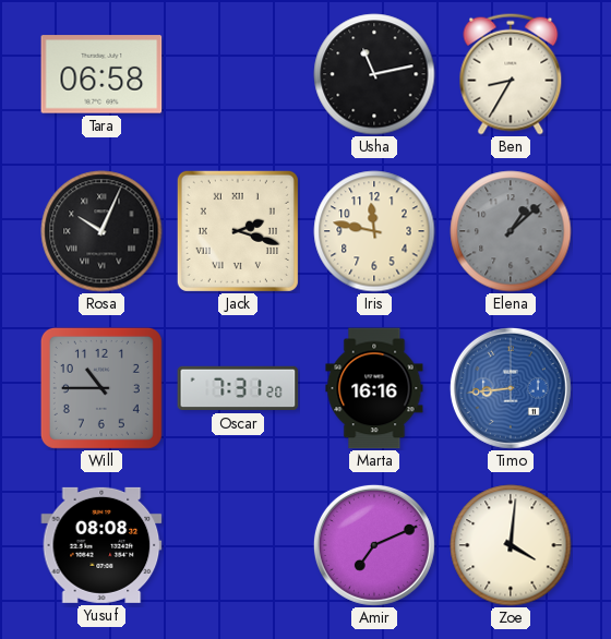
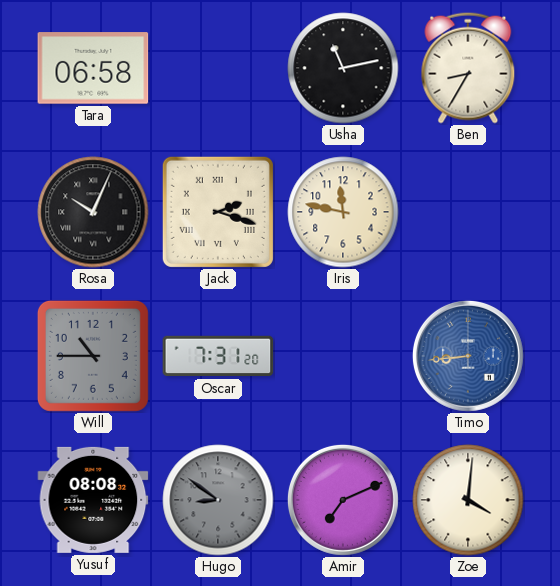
Elena: 1:08 -> none
Marta: 16:16 -> none
Hugo: none -> 8:51
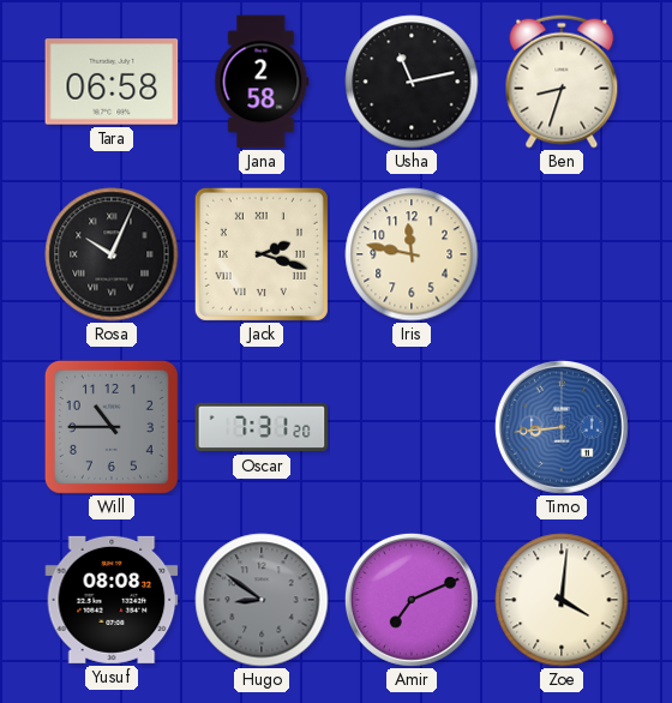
Jana: none -> 2:58
Ben: 8:35 -> 8:33
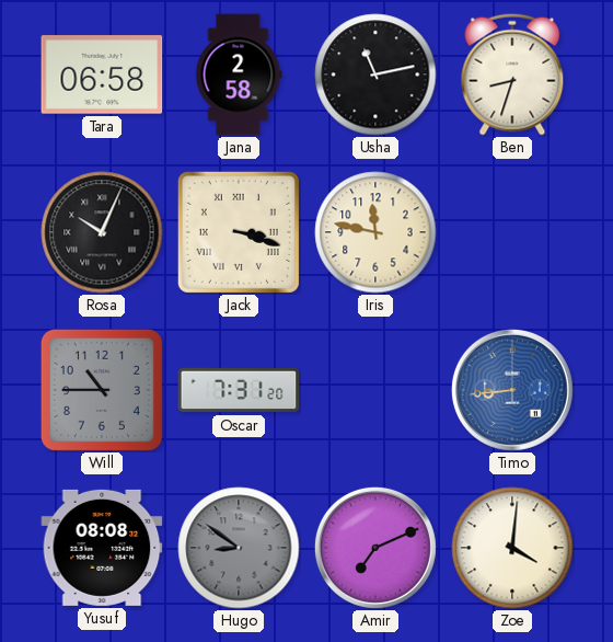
Jack: 2:18 -> 3:18
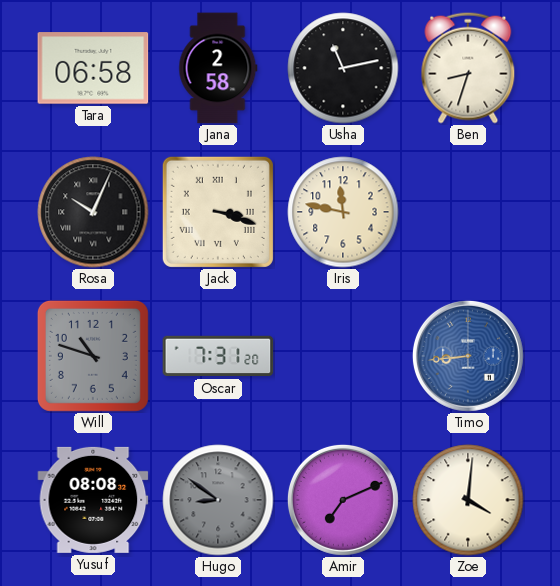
Will: 10:45 -> 10:48
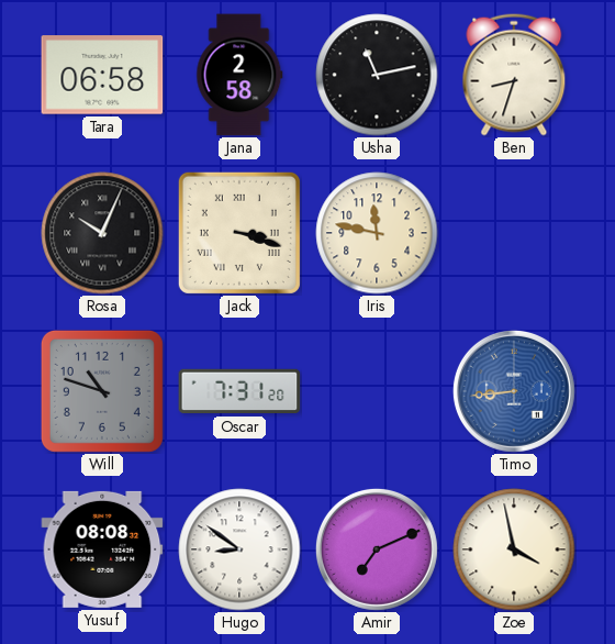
Hugo dial: grey -> white
Zoe: 4:01 -> 3:58
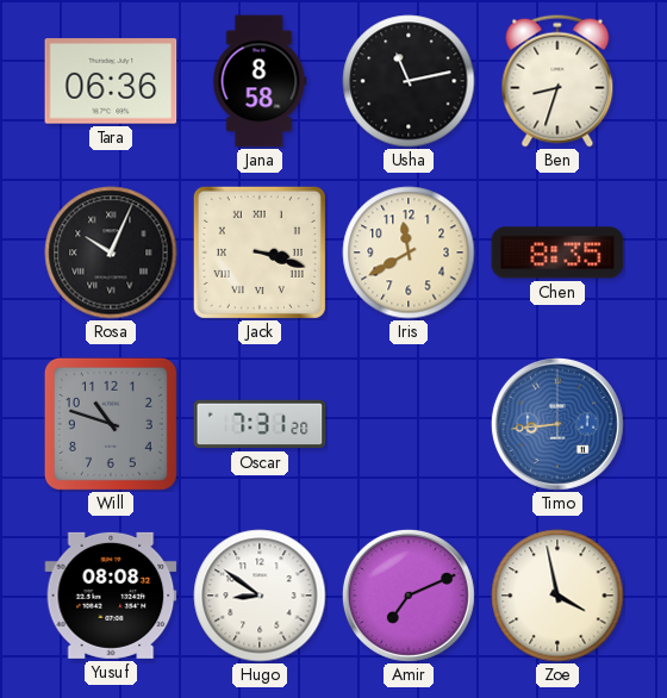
Tara: 06:58 -> 06:36
Jana: 2:58 -> 8:58
Iris: 11:47 -> 11:40
Chen: none -> 8:35
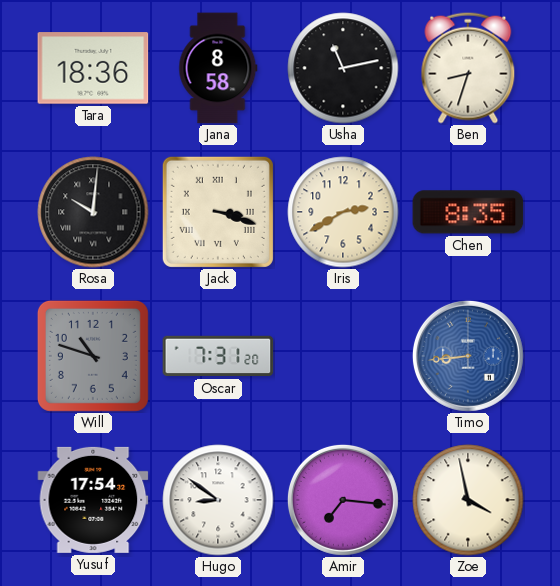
Tara: 06:36 -> 18:36
Rosa: 10:04 -> 10:01
Iris: 11:40 -> 2:40
Yusuf: 08:08 -> 17:54
Amir: 7:11 -> 7:16
